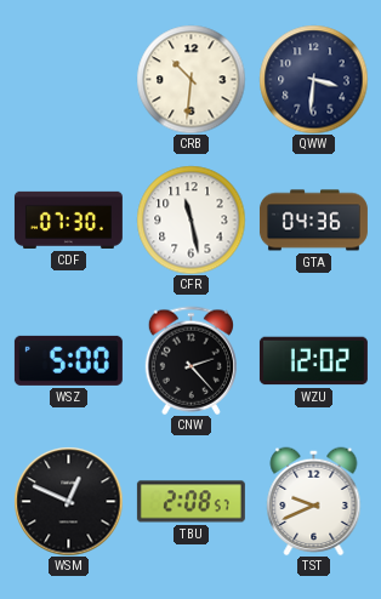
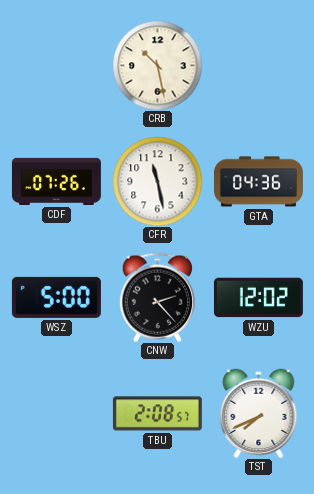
CRB: 10:31 -> 10:28
QWW: 3:31 -> none
CDF: 07:30 -> 07:26
WSM: 12:49 -> none
TST: 9:41 -> 7:41
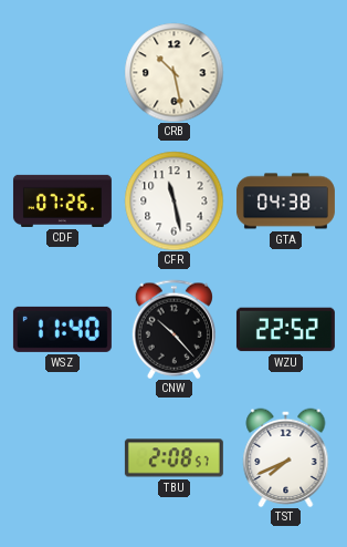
GTA: 04:36 -> 04:38
WSZ: 5:00 -> 11:40
CNW: 2:23 -> 10:23
WZU: 12:02 -> 22:52
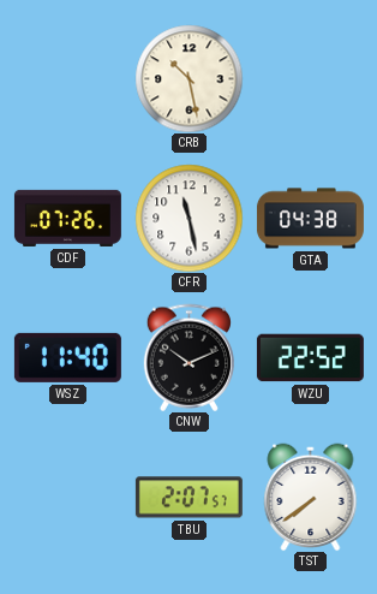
CNW: 10:23 -> 10:11
TBU: 2:08 -> 2:07
TST: 7:41 -> 7:39
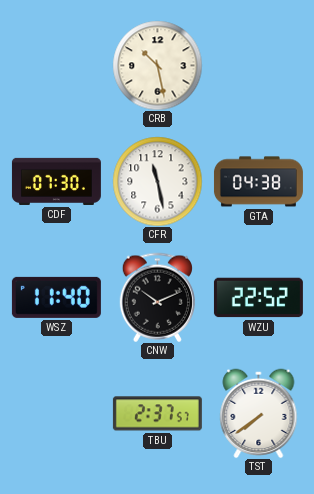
CDF: 07:26 -> 07:30
TBU: 2:07 -> 2:37
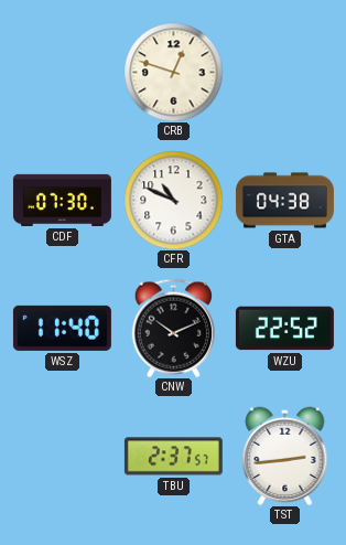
CRB: 10:28 -> 12:48
CFR: 11:28 -> 10:49
TST: 7:39 -> 2:44
